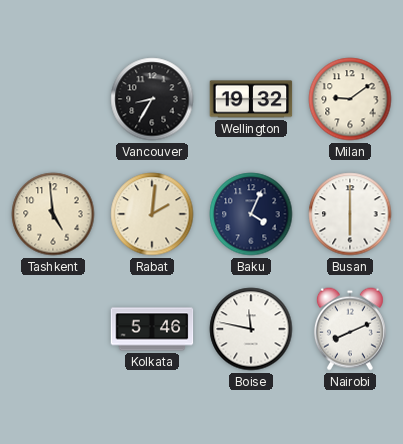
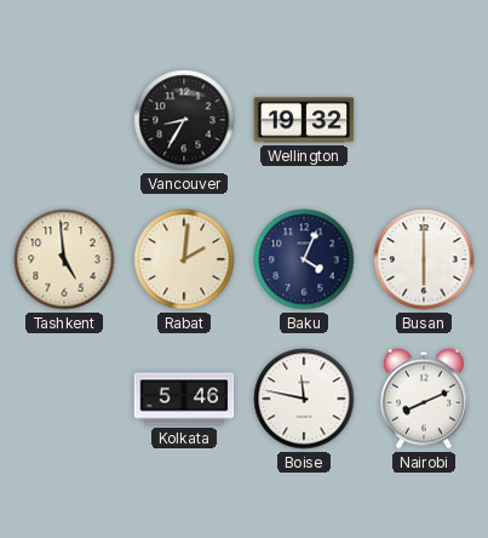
Milan: 9:09 -> none
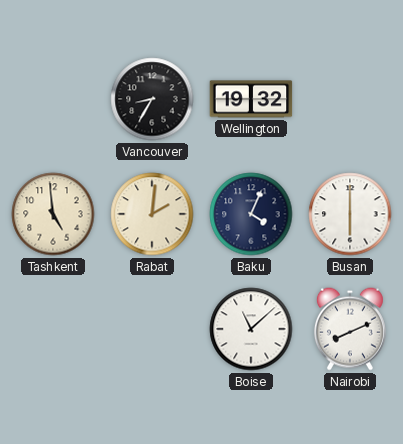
Kolkata: 5:46 -> none
Boise: 11:47 -> 11:08
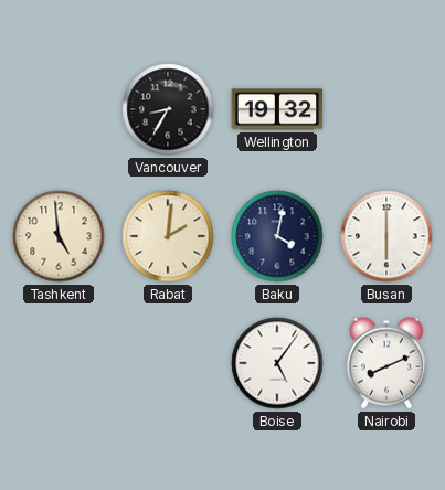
Baku: 4:04 -> 4:02
Boise: 11:08 -> 5:06
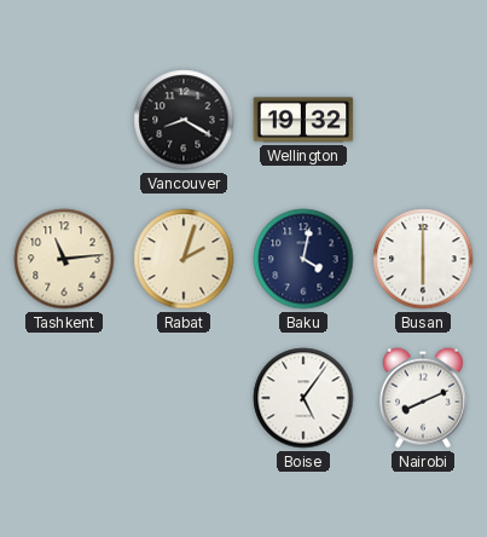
Vancouver: 8:35 -> 8:20
Tashkent: 4:59 -> 11:14
Rabat: 2:01 -> 2:03
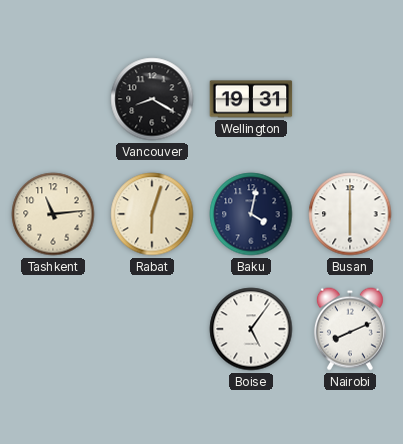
Wellington: 19:32 -> 19:31
Rabat: 2:03 -> 6:03
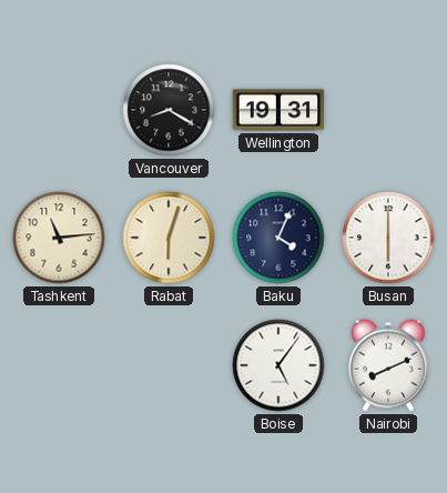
Baku: 4:02 -> 4:04
